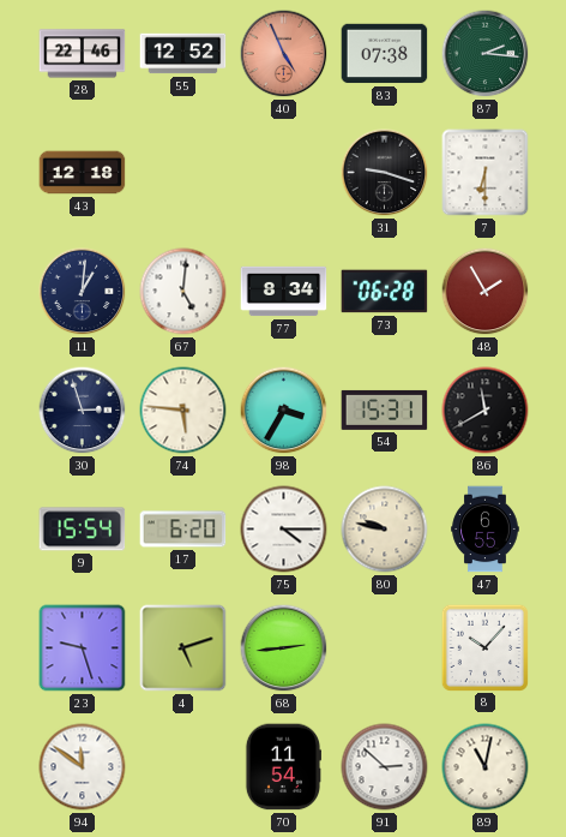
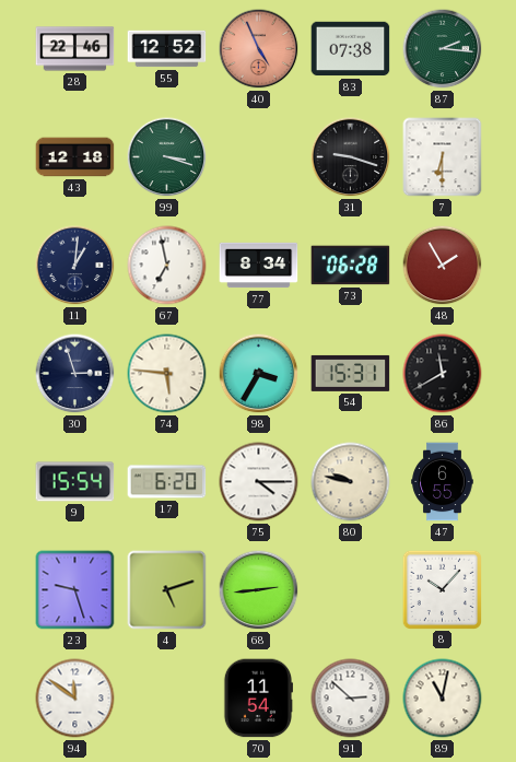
99: none -> 3:18
67: 5:01 -> 6:58
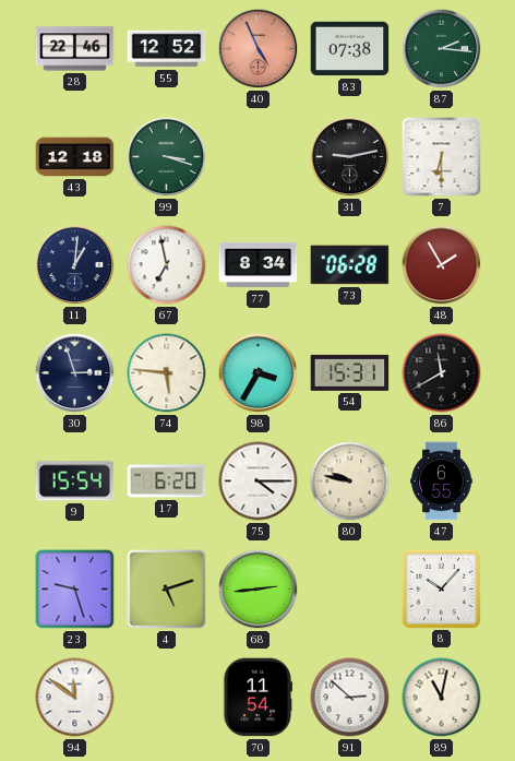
31: 9:18 -> 9:13
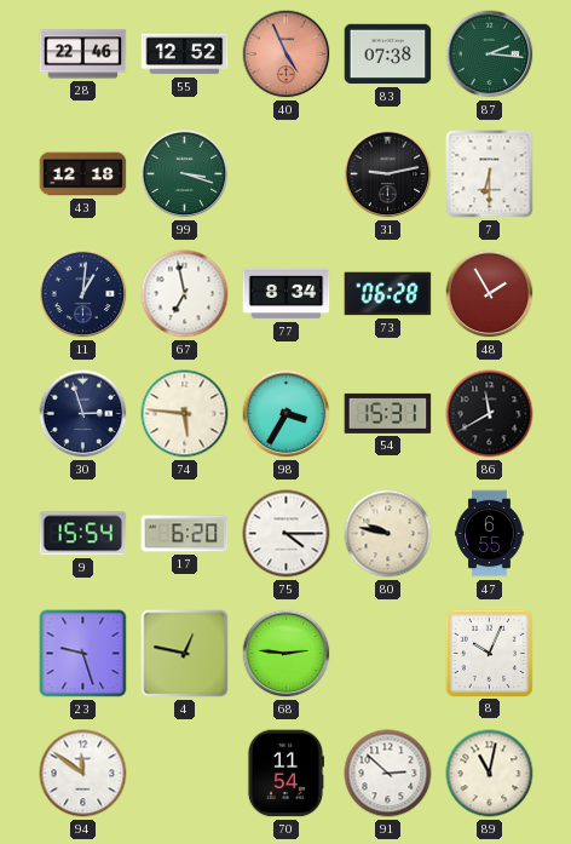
4: 5:12 -> 12:47
68: 2:44 -> 2:46
8: 10:07 -> 10:04
